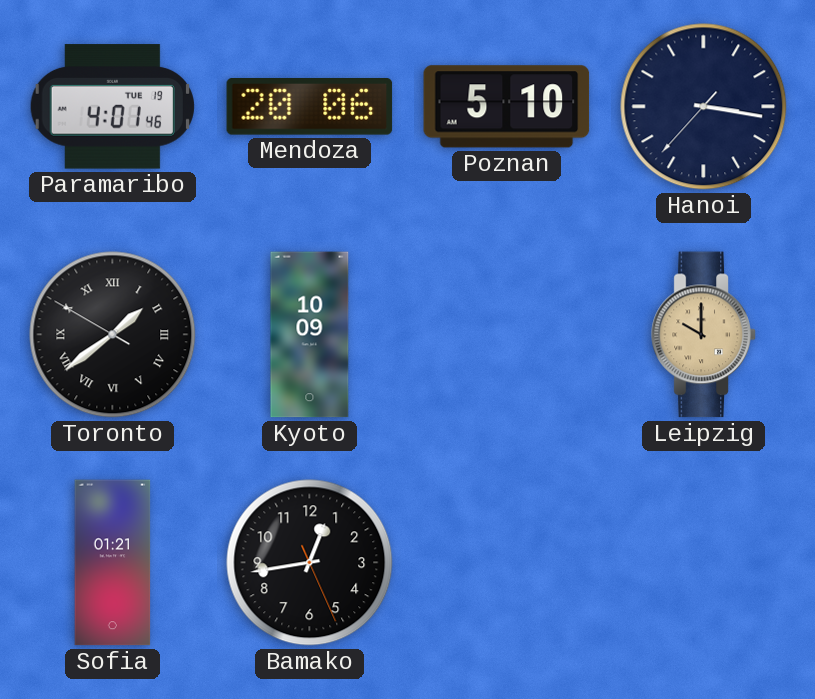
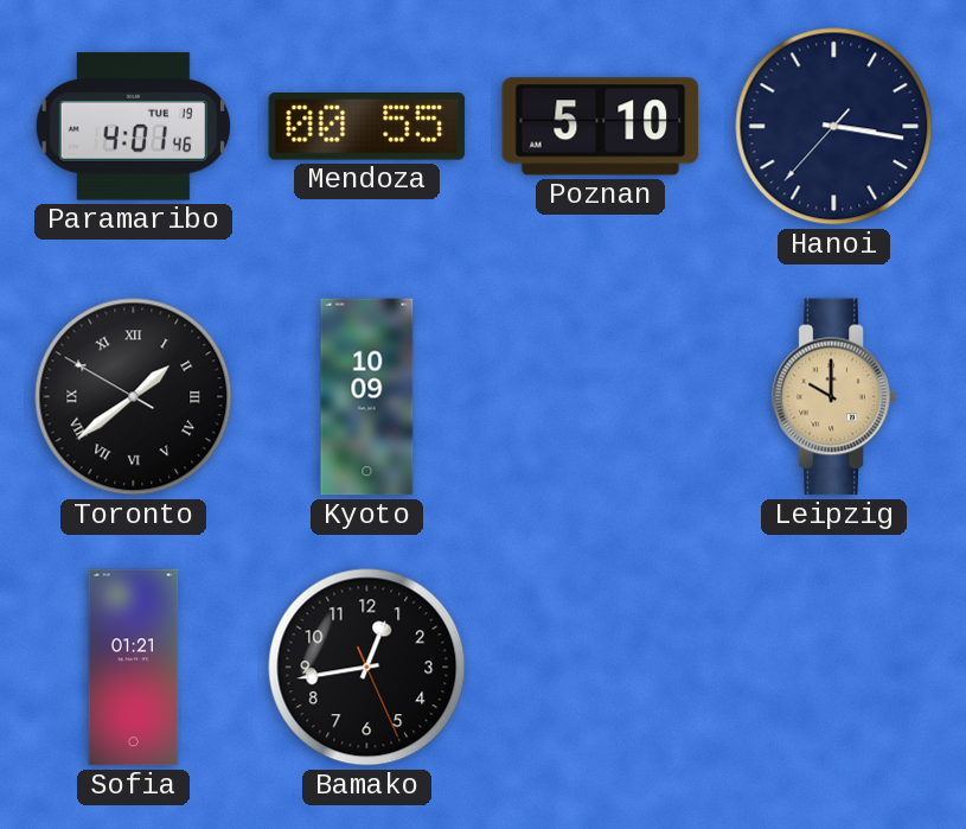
Mendoza: 20:06 -> 00:55
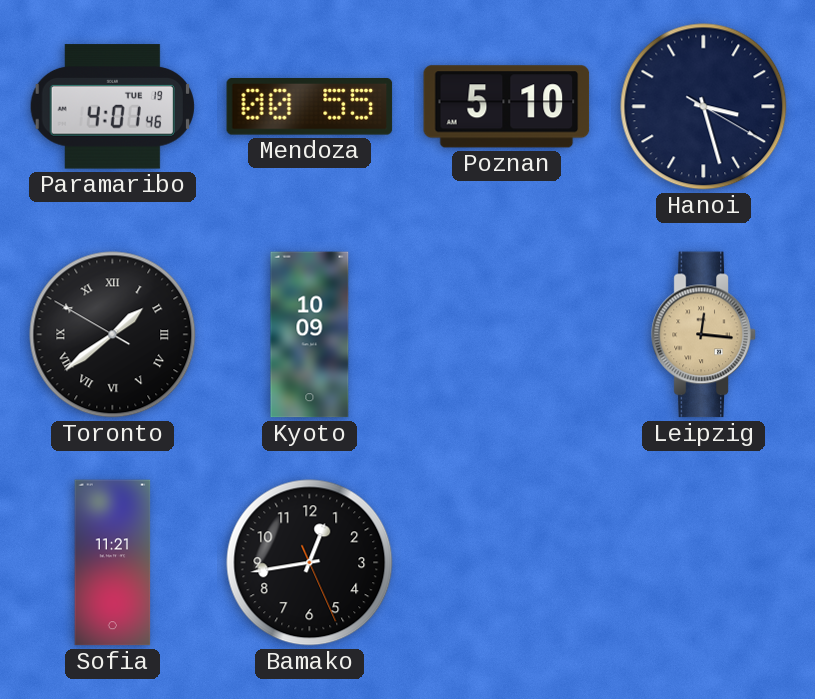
Hanoi: 3:16 -> 3:27
Leipzig: 10:00 -> 12:16
Sofia: 01:21 -> 11:21
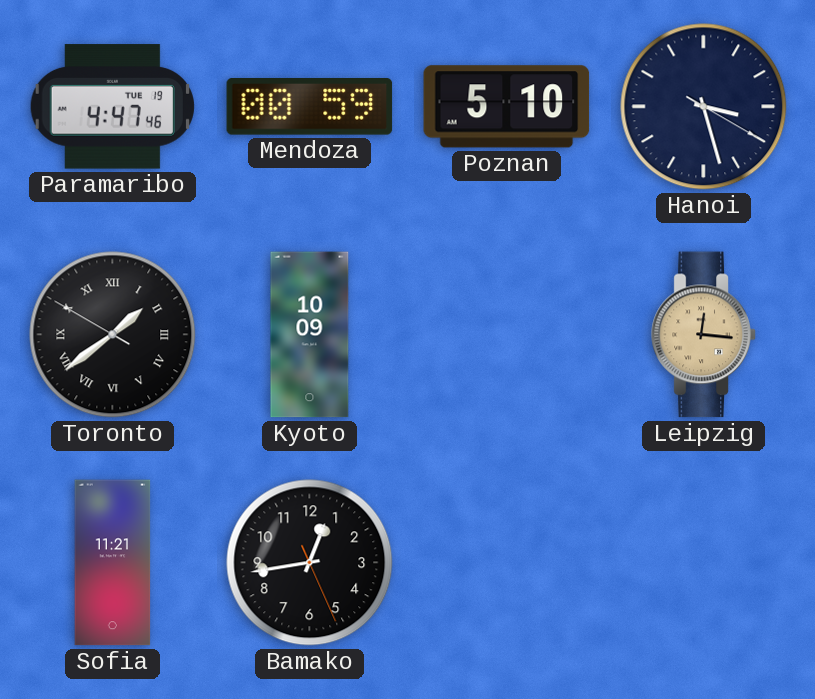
Paramaribo: 4:01 -> 4:47
Mendoza: 00:55 -> 00:59
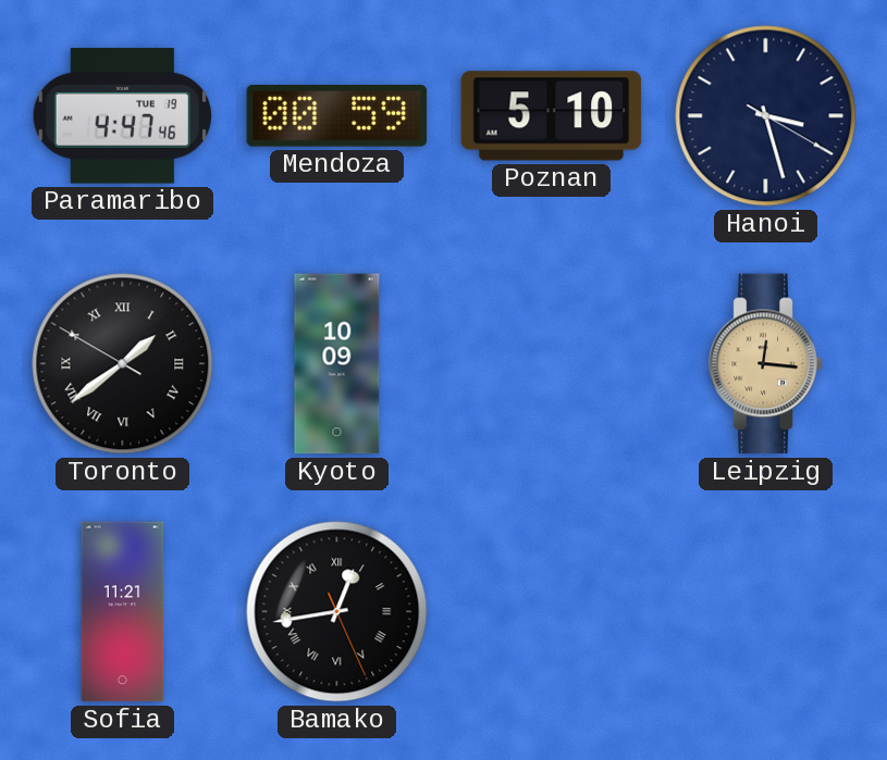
Bamako numerals: Arabic -> Roman
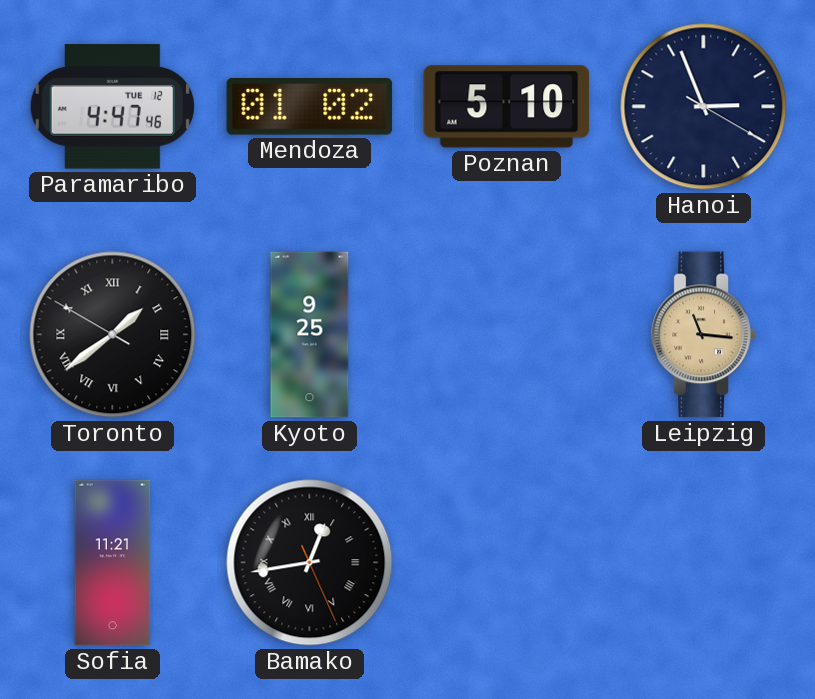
Paramaribo date: TUE 19 -> TUE 12
Mendoza: 00:59 -> 01:02
Hanoi: 3:27 -> 2:56
Kyoto: 10:09 -> 9:25
Leipzig: 12:16 -> 11:16
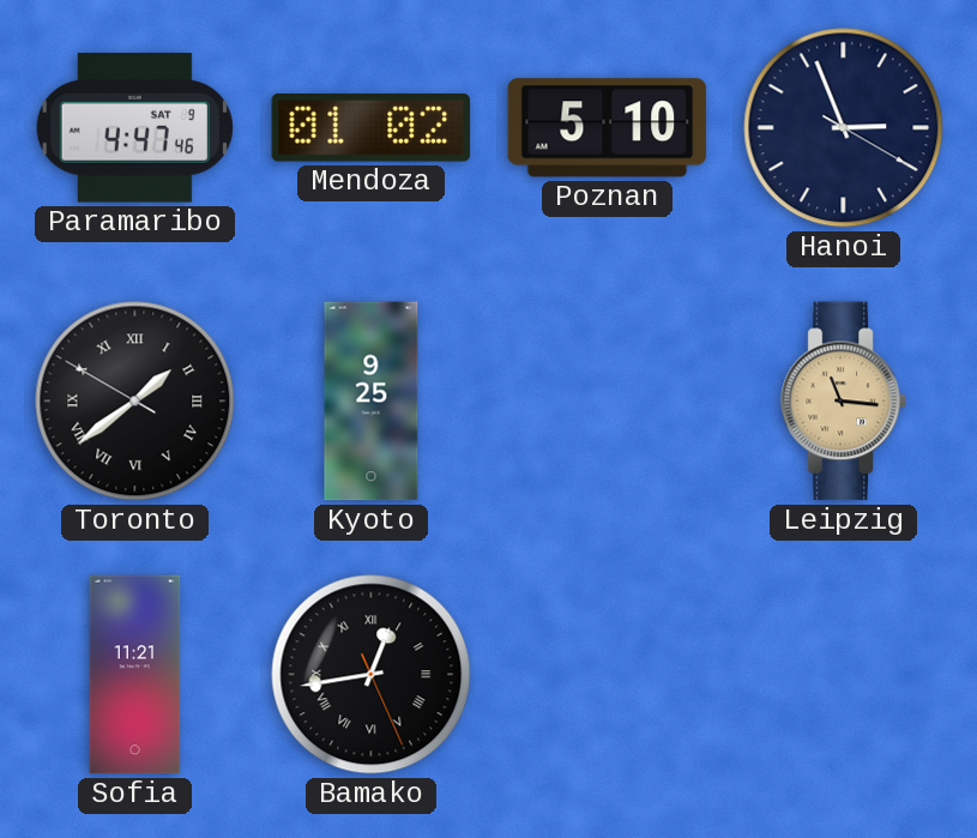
Paramaribo date: TUE 12 -> SAT 9
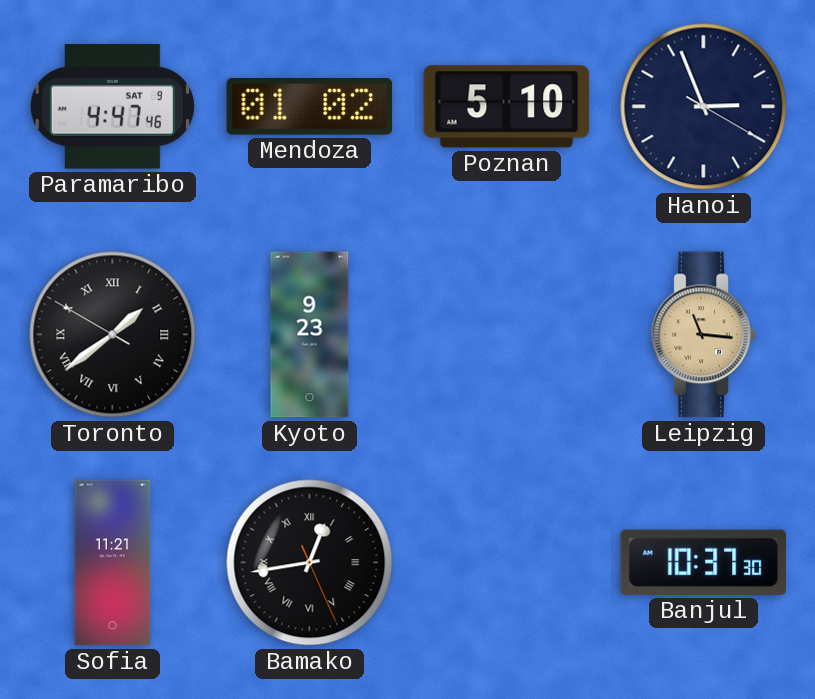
Kyoto: 9:25 -> 9:23
Banjul: none -> 10:37
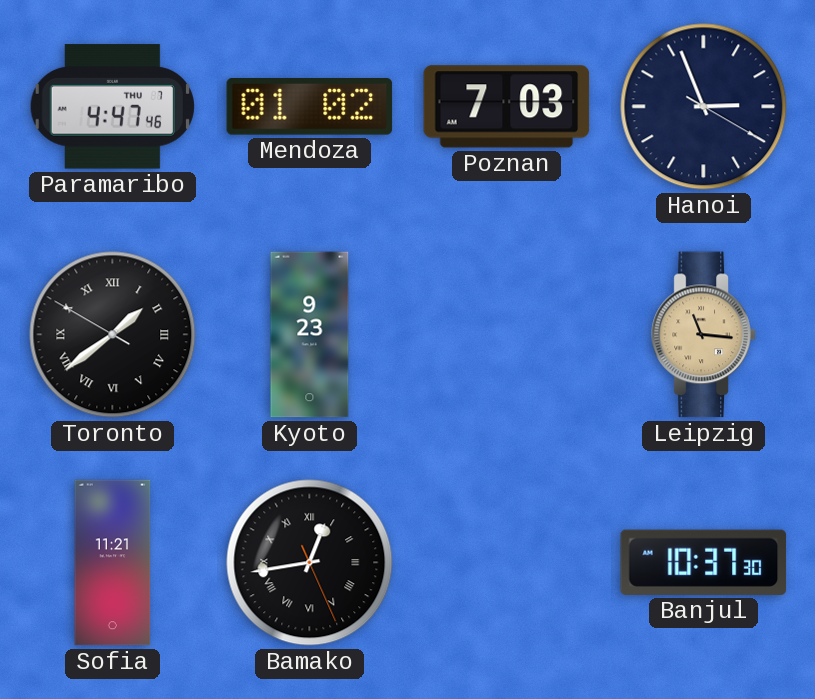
Paramaribo date: SAT 9 -> THU 7
Poznan: 5:10 -> 7:03
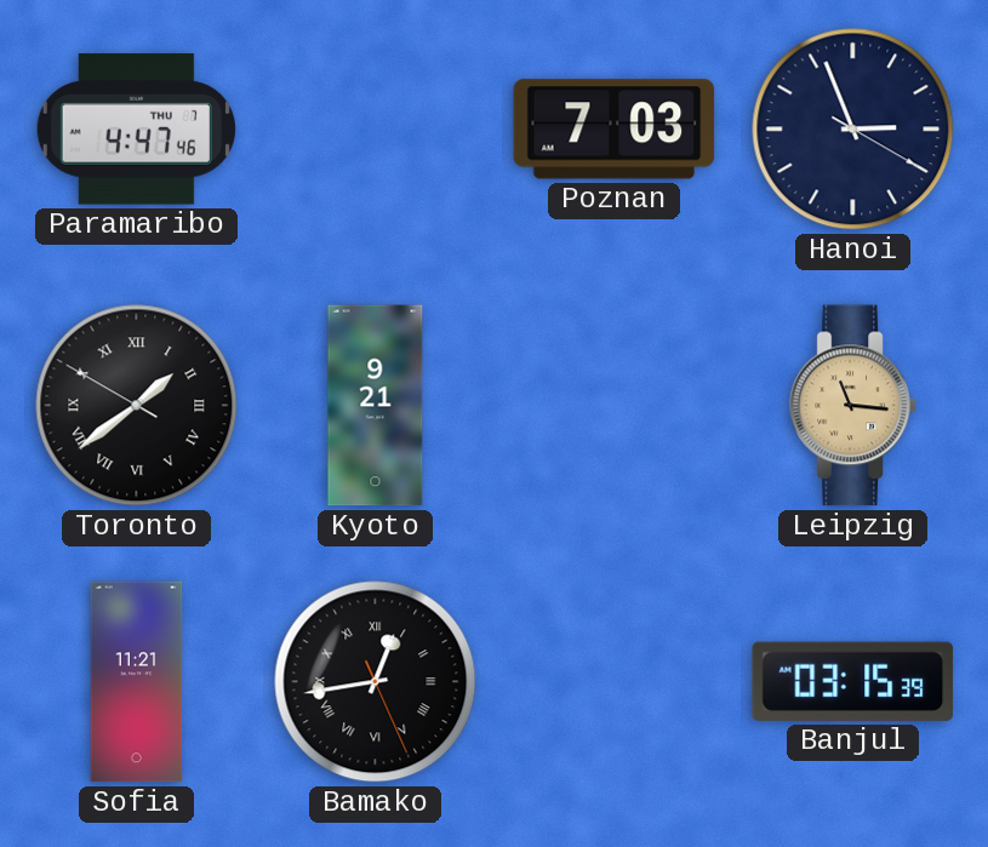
Mendoza: 01:02 -> none
Kyoto: 9:23 -> 9:21
Banjul: 10:37 -> 03:15
